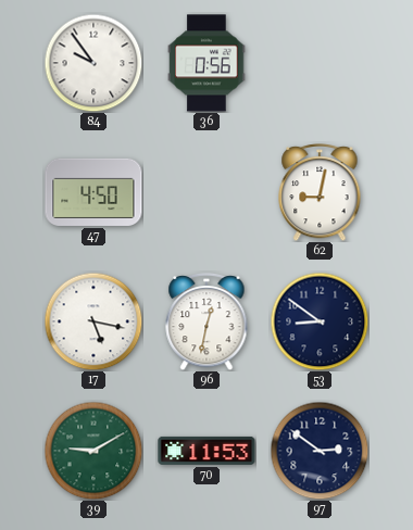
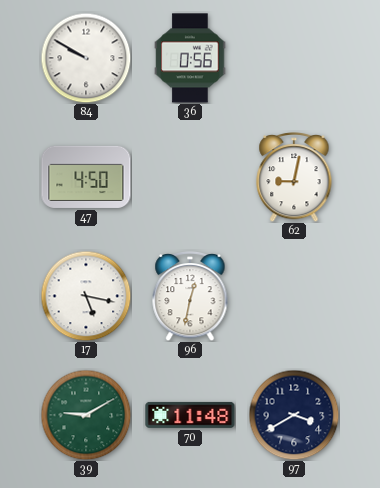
84: 9:54 -> 9:50
53: 8:51 -> none
70: 11:53 -> 11:48
97: 2:51 -> 3:40
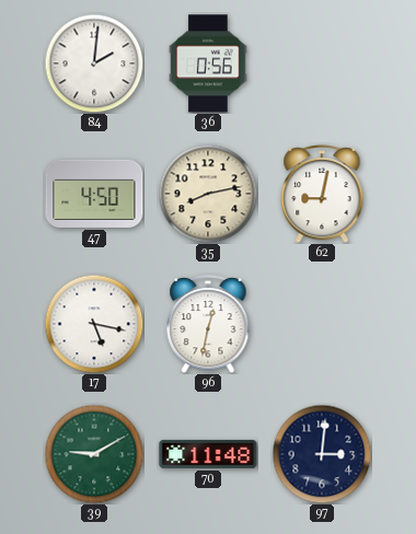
84: 9:50 -> 2:01
35: none -> 8:13
97: 3:40 -> 3:01
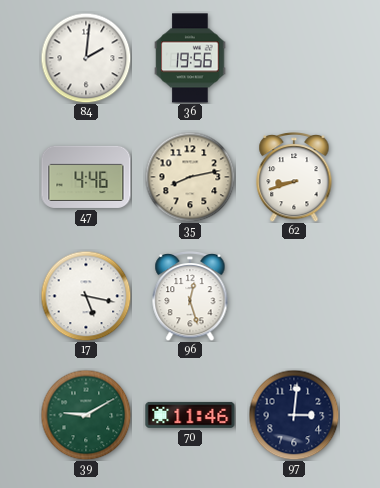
36: 0:56 -> 19:56
47: 4:50 -> 4:46
62: 9:02 -> 8:42
96: 12:32 -> 12:27
70: 11:48 -> 11:46
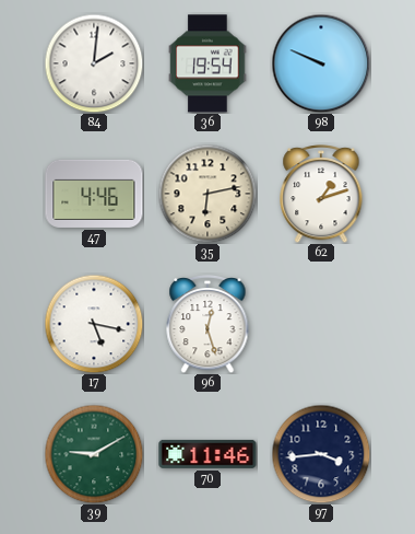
36: 19:56 -> 19:54
98: none -> 9:49
35: 8:13 -> 6:13
62: 8:42 -> 1:12
97: 3:01 -> 3:44
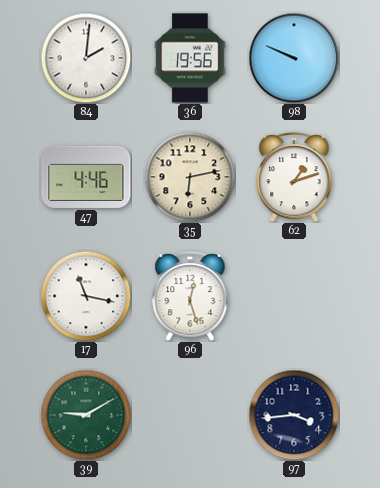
36: 19:54 -> 19:56
17: 5:17 -> 11:17
70: 11:46 -> none
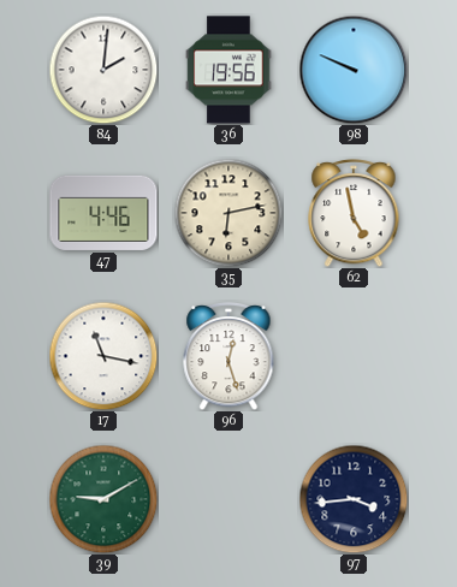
62: 1:12 -> 4:58
